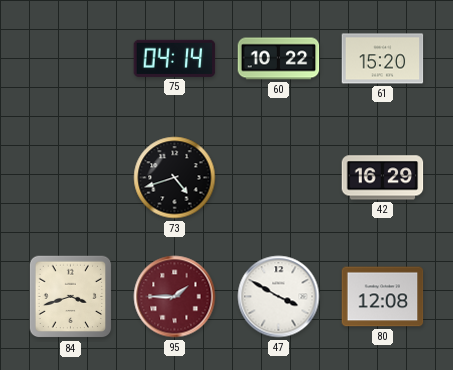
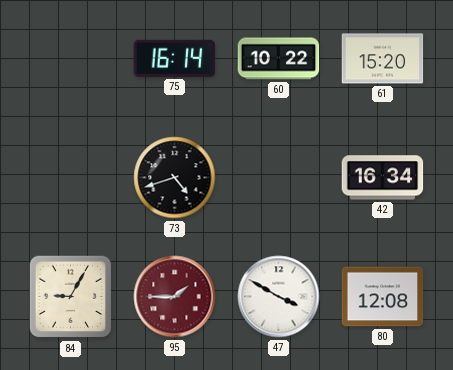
75: 04:14 -> 16:14
42: 16:29 -> 16:34
84: 3:42 -> 9:05
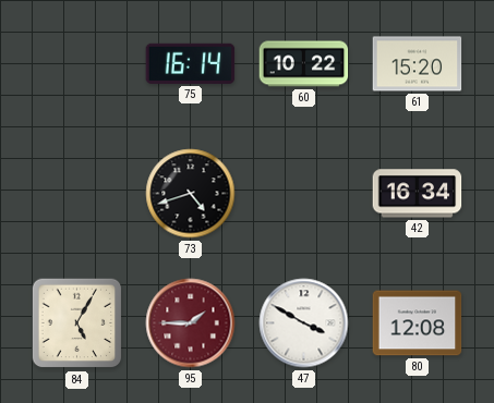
84: 9:05 -> 5:05
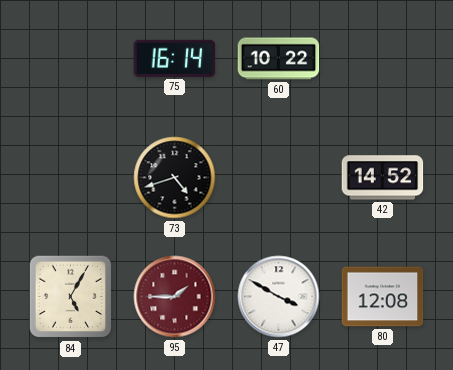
61: 15:20 -> none
42: 16:34 -> 14:52
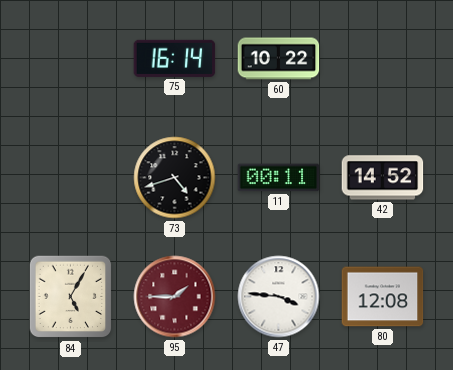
11: none -> 00:11
47: 3:50 -> 3:46
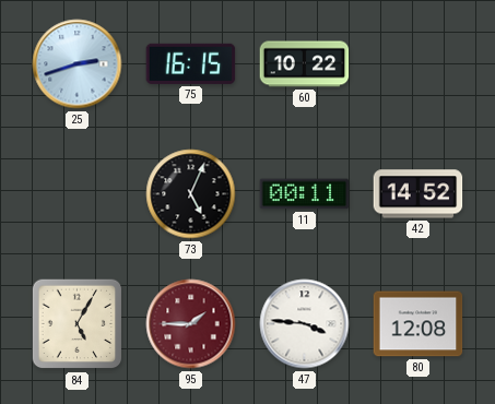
25: none -> 2:42
75: 16:14 -> 16:15
73: 4:42 -> 5:04
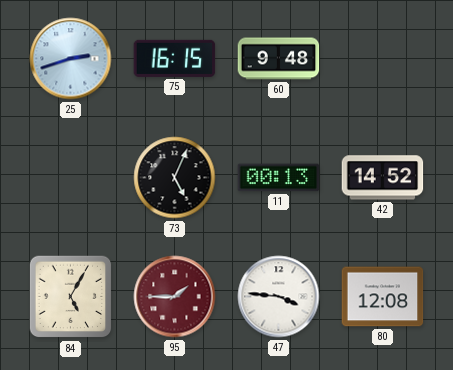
60: 10:22 -> 9:48
11: 00:11 -> 00:13
